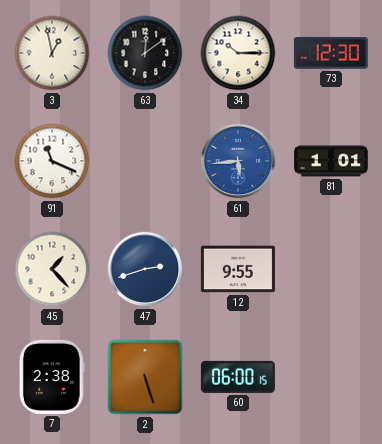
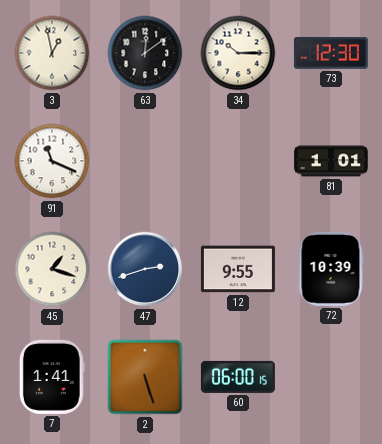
61: 5:44 -> none
45: 1:23 -> 1:18
72: none -> 10:39
7: 2:38 -> 1:41
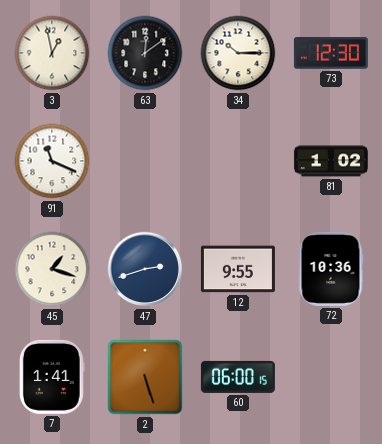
81: 1:01 -> 1:02
72: 10:39 -> 10:36
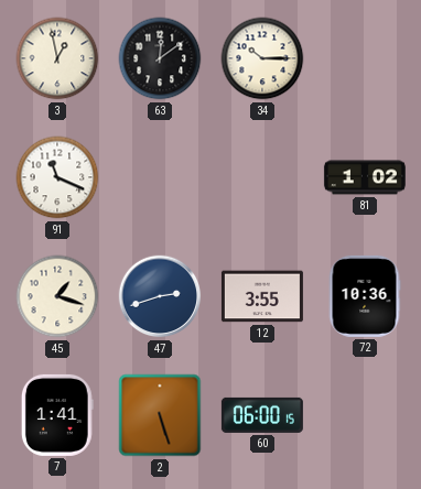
73: 12:30 -> none
12: 9:55 -> 3:55
